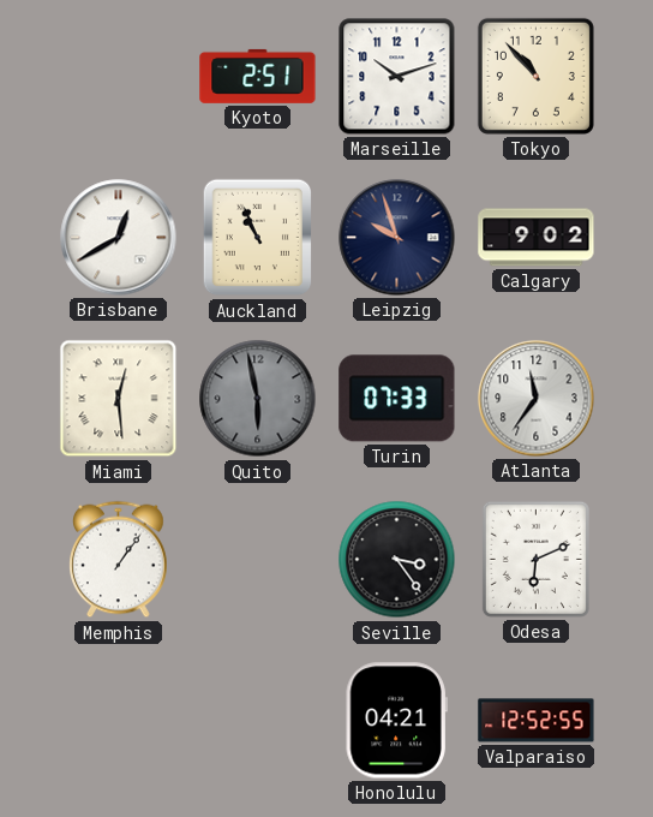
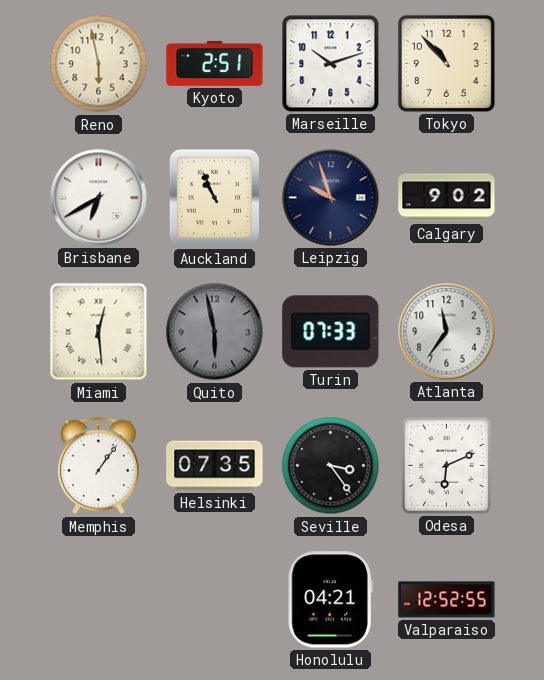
Reno: none -> 5:58
Brisbane: 12:40 -> 6:40
Helsinki: none -> 07:35
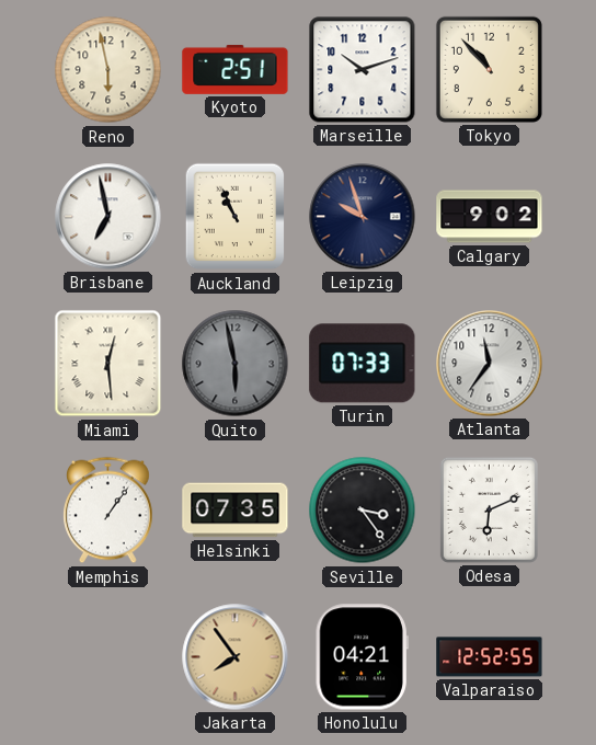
Brisbane: 6:40 -> 6:58
Jakarta: none -> 7:54
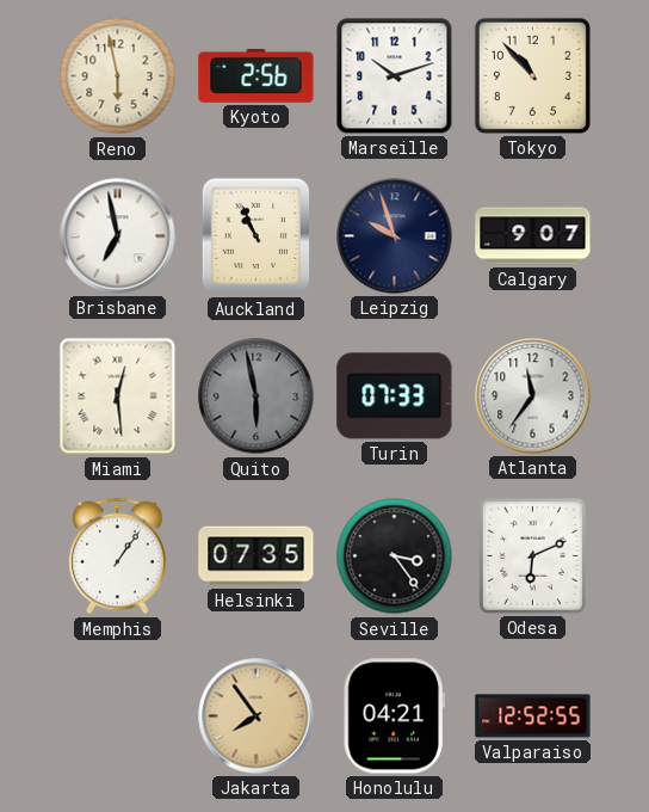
Kyoto: 2:51 -> 2:56
Calgary: 9:02 -> 9:07
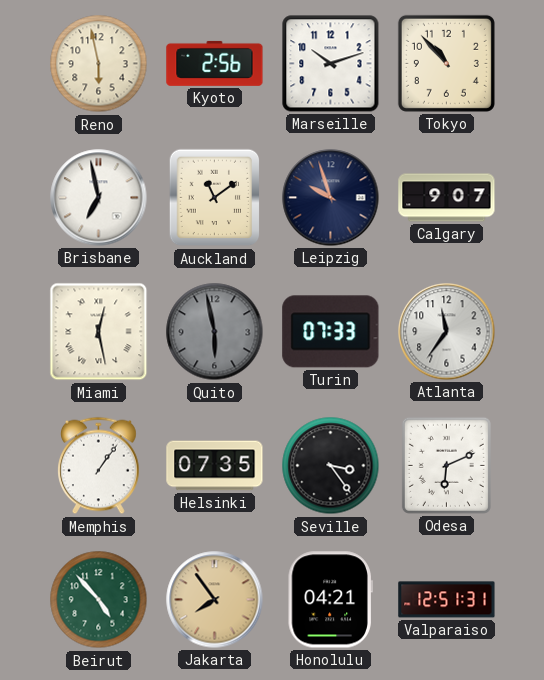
Auckland: 10:56 -> 11:09
Miami: 12:29 -> 12:28
Beirut: none -> 4:53
Valparaiso: 12:52 -> 12:51
